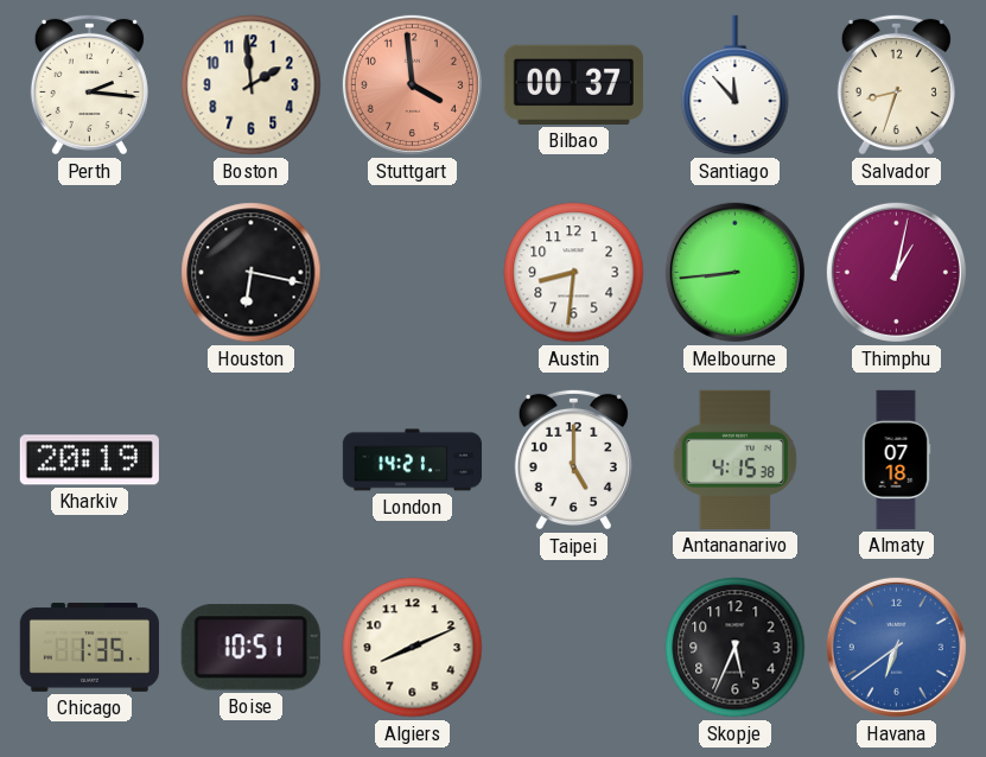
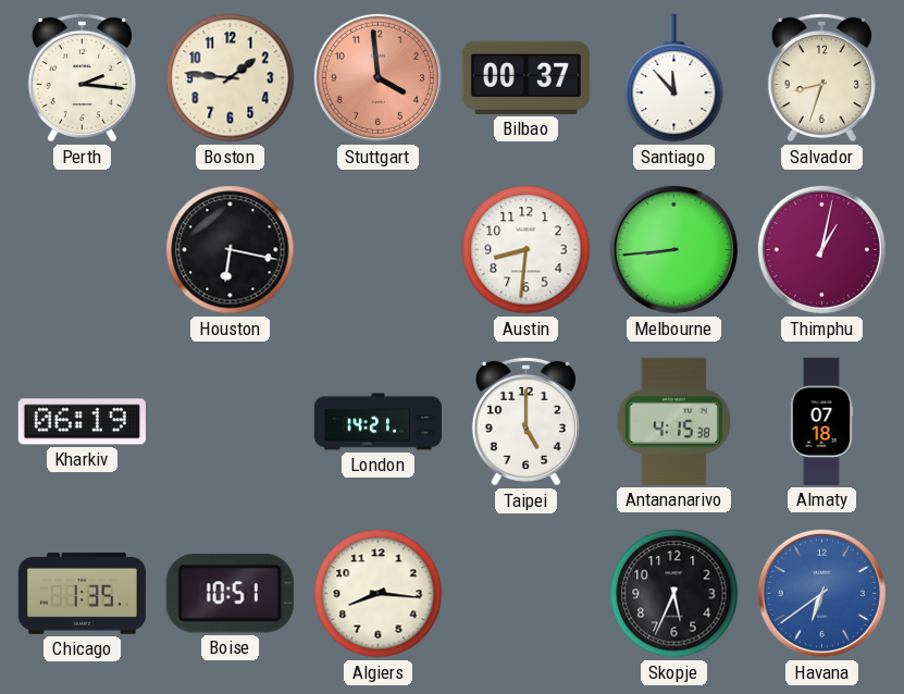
Boston: 1:59 -> 1:46
Kharkiv: 20:19 -> 06:19
Algiers: 8:11 -> 8:16
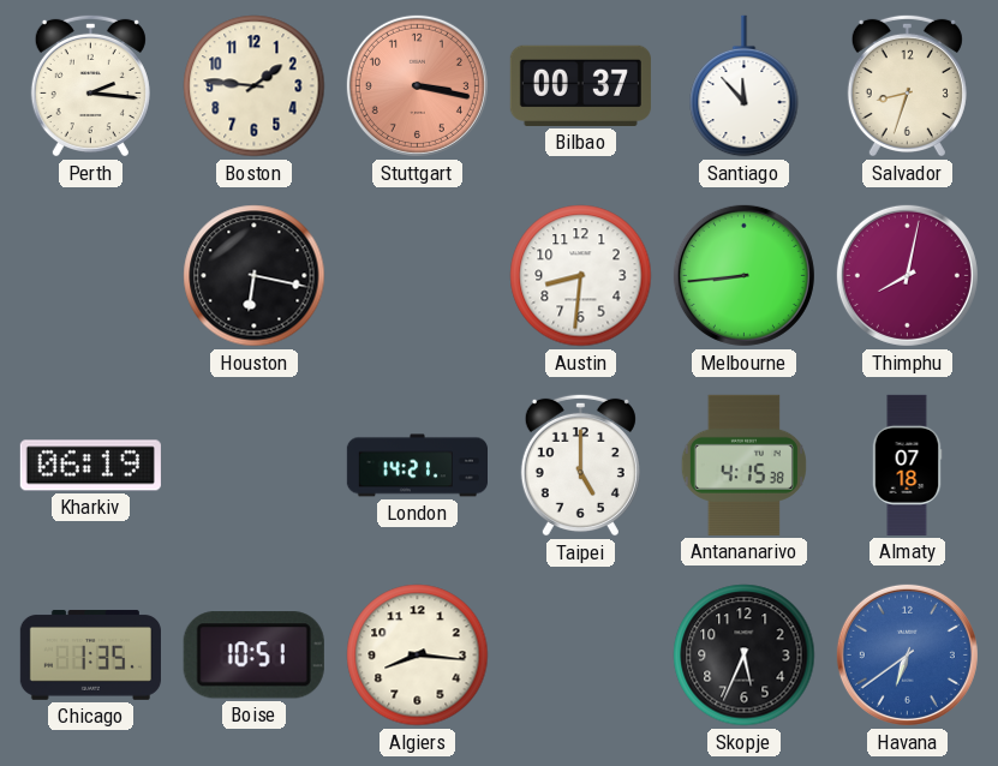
Stuttgart: 3:59 -> 3:17
Thimphu: 1:02 -> 8:02
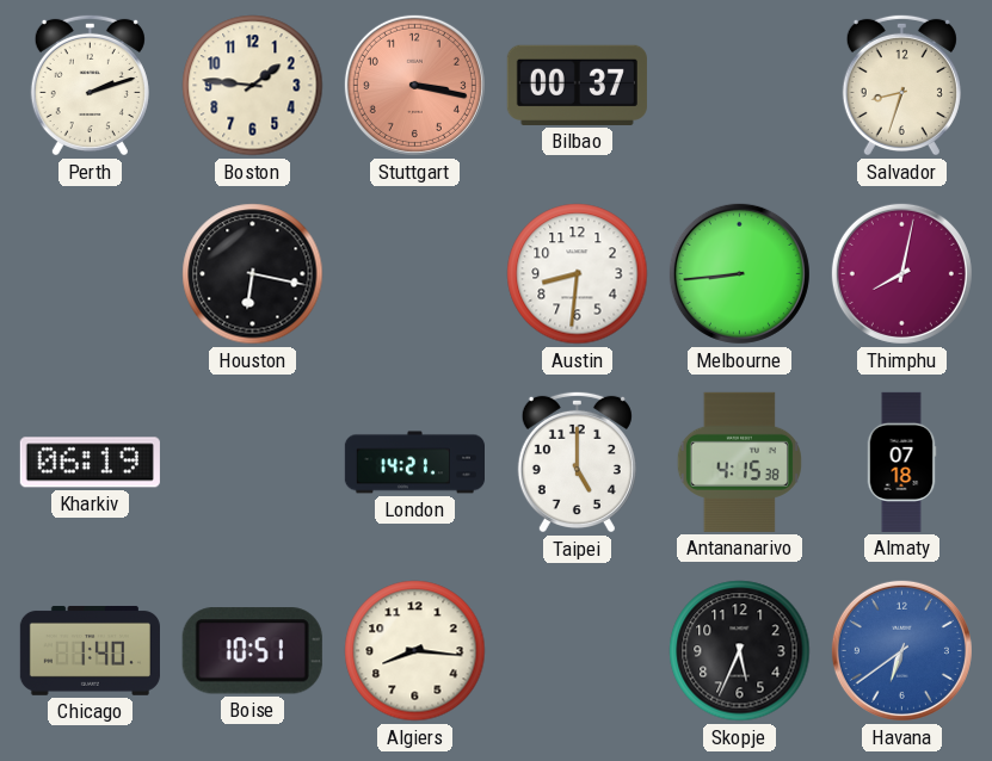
Perth: 2:16 -> 2:12
Santiago: 11:53 -> none
Chicago: 1:35 -> 1:40
